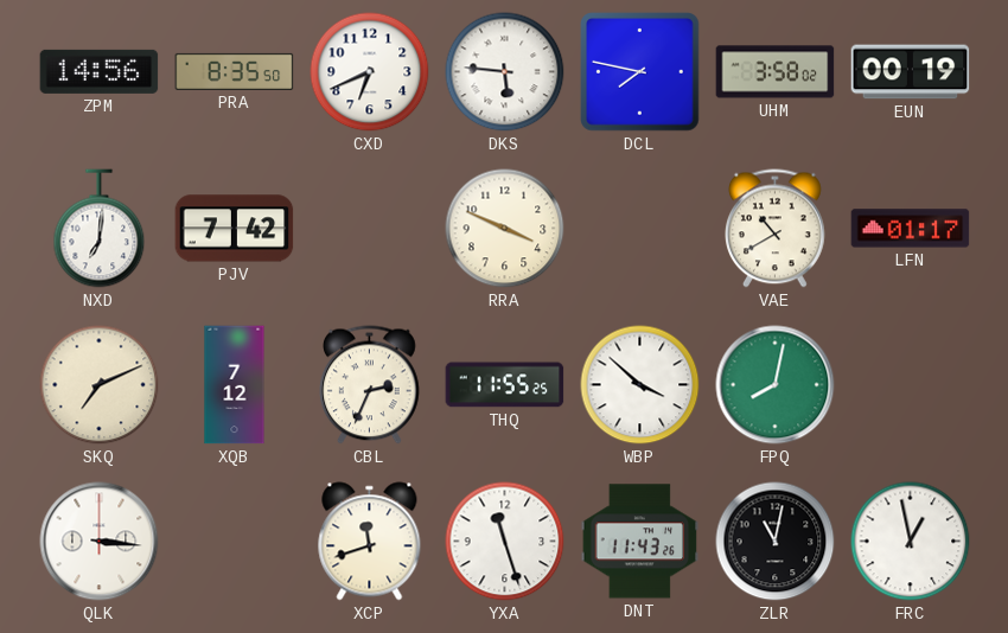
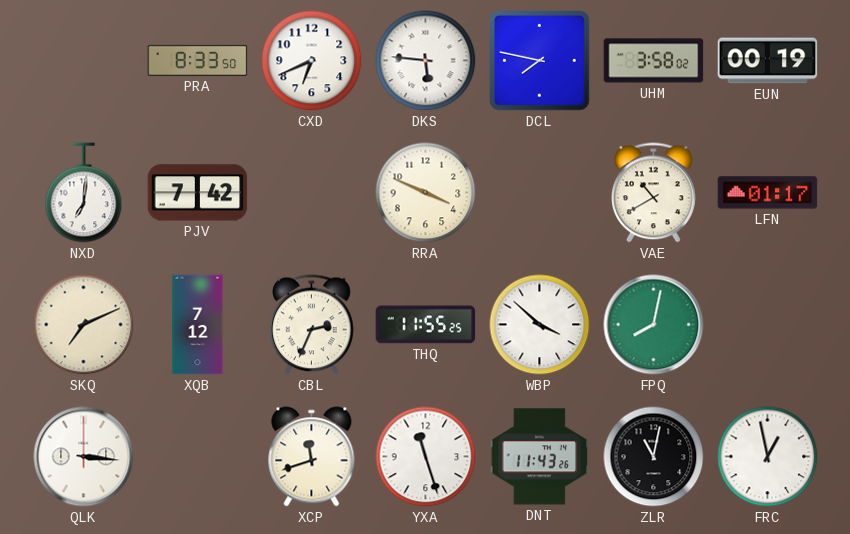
ZPM: 14:56 -> none
PRA: 8:35 -> 8:33
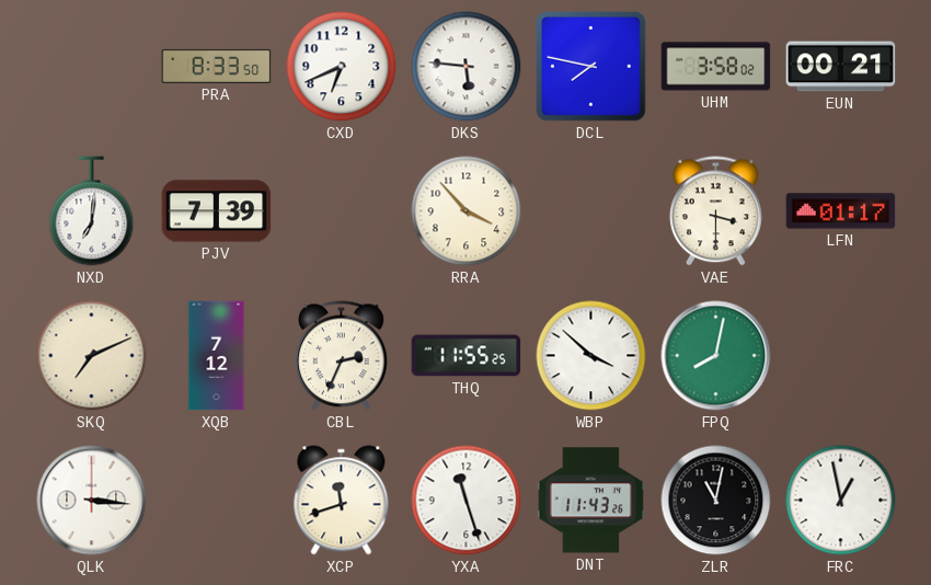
EUN: 00:19 -> 00:21
PJV: 7:42 -> 7:39
RRA: 3:49 -> 3:53
VAE: 10:40 -> 3:30
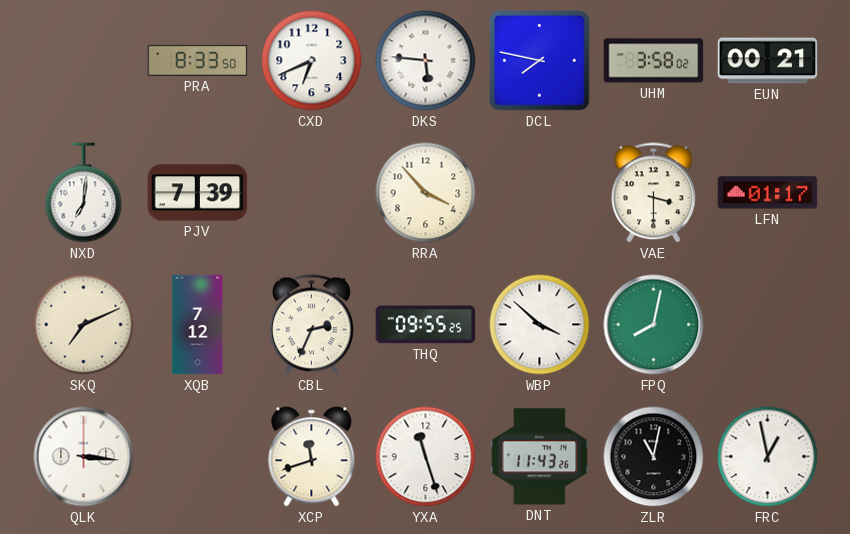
THQ: 11:55 -> 09:55
